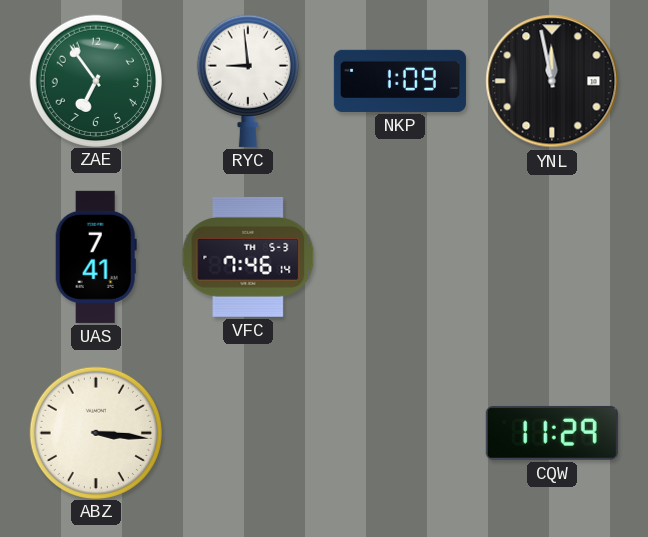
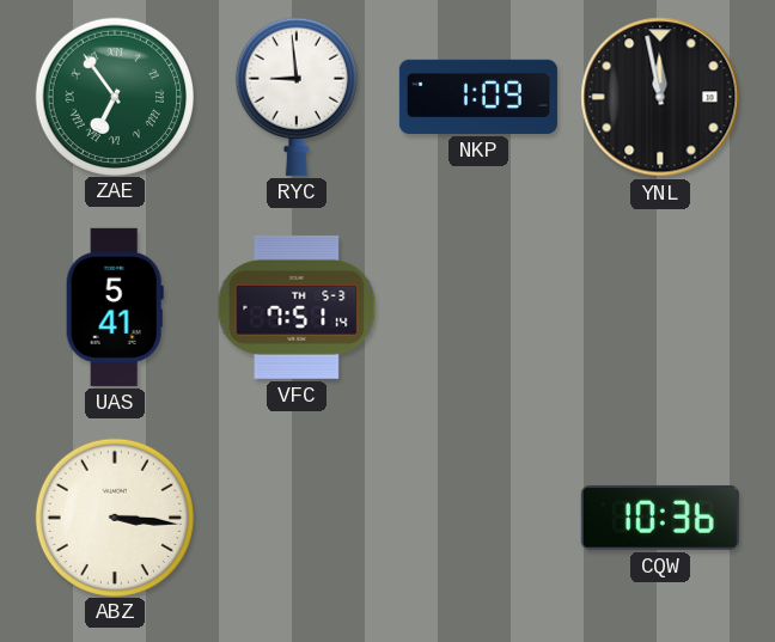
ZAE numerals: Arabic -> Roman
UAS: 7:41 -> 5:41
VFC: 7:46 -> 7:51
CQW: 11:29 -> 10:36
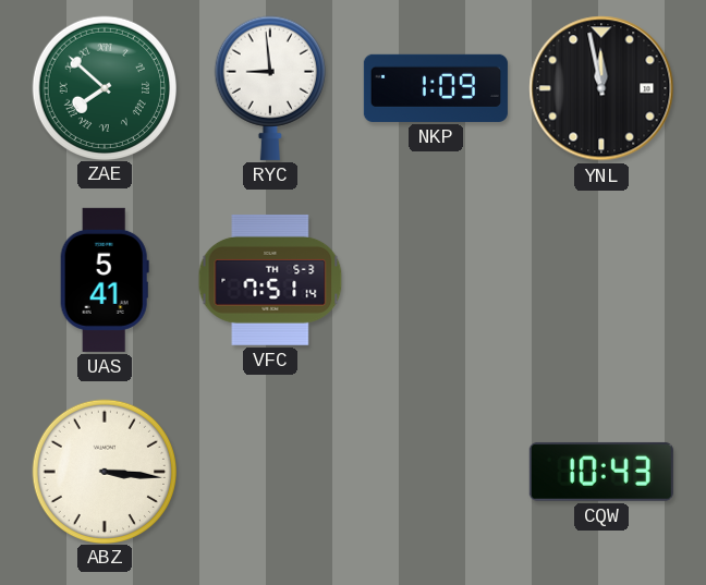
ZAE: 6:54 -> 7:52
CQW: 10:36 -> 10:43
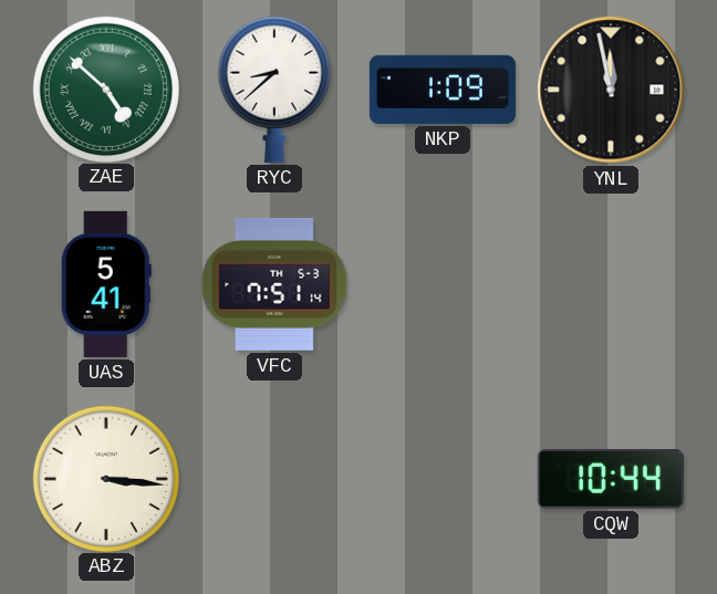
ZAE: 7:52 -> 4:52
RYC: 8:59 -> 8:38
CQW: 10:43 -> 10:44
